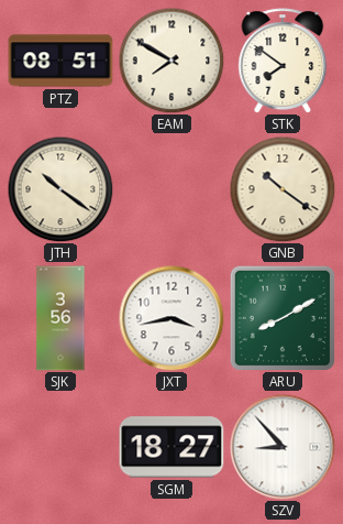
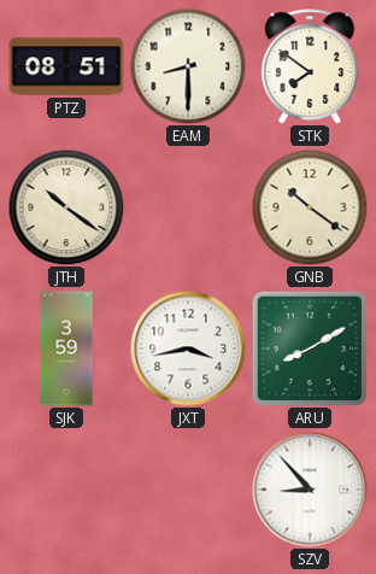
EAM: 7:50 -> 8:30
SJK: 3:56 -> 3:59
SGM: 18:27 -> none
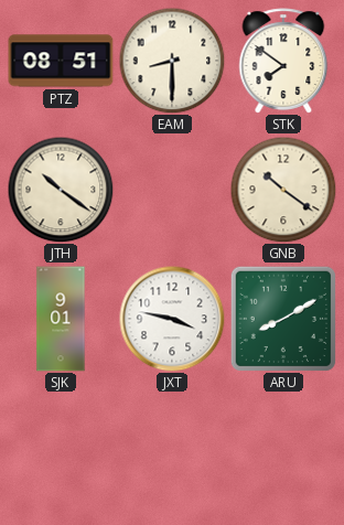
SJK: 3:59 -> 9:01
JXT: 3:43 -> 3:47
SZV: 8:53 -> none
